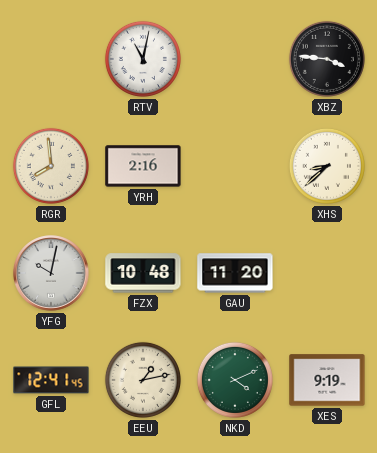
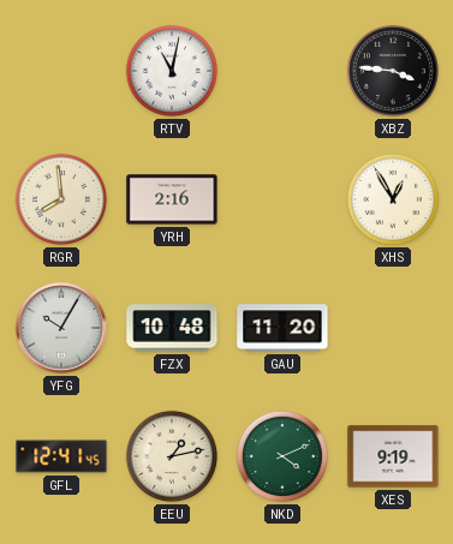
XHS: 8:38 -> 12:55
YFG: 10:02 -> 10:05
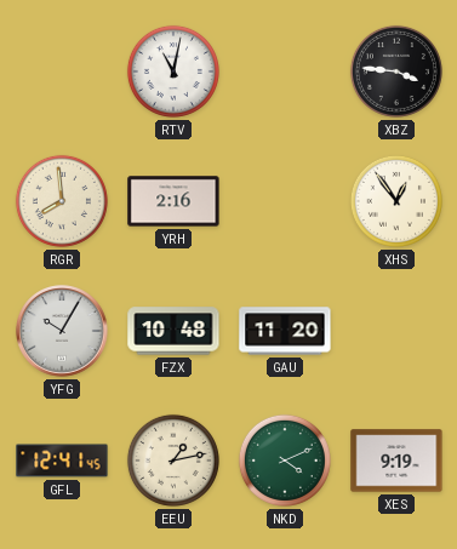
XHS: 12:55 -> 12:54
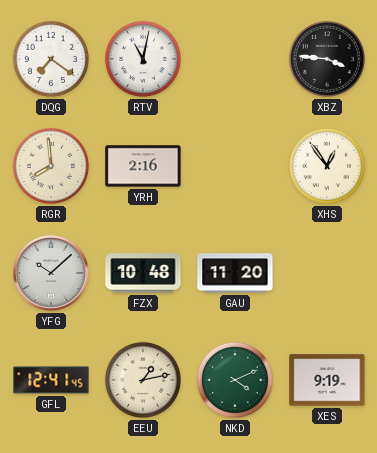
DQG: none -> 7:21
YFG: 10:05 -> 10:08
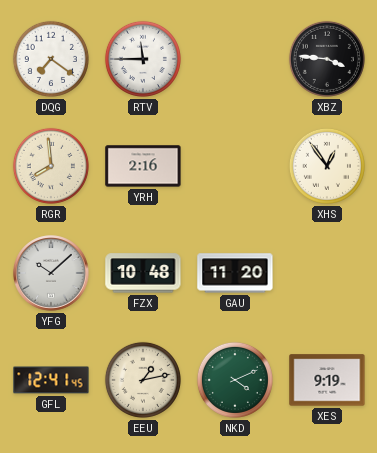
RTV: 11:02 -> 11:45
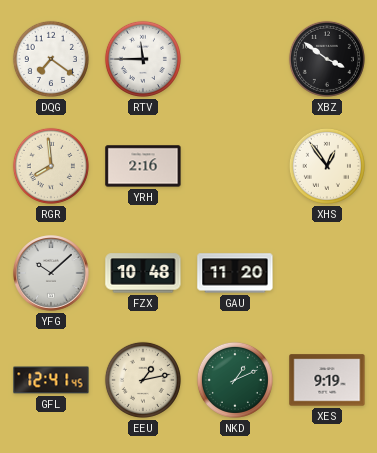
XBZ: 3:46 -> 3:51
NKD: 4:11 -> 1:11
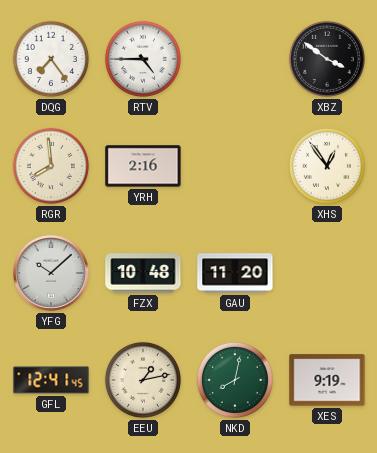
DQG: 7:21 -> 7:24
RTV: 11:45 -> 4:45
NKD: 1:11 -> 8:02
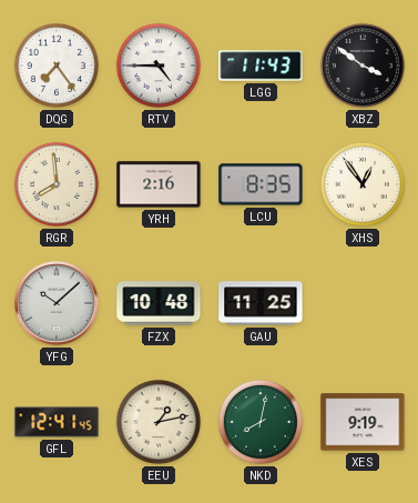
LGG: none -> 11:43
LCU: none -> 8:35
GAU: 11:20 -> 11:25
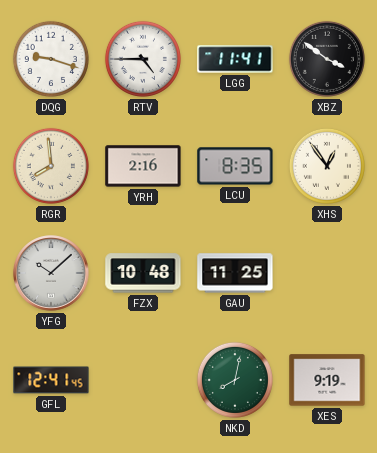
DQG: 7:24 -> 9:18
LGG: 11:43 -> 11:41
EEU: 1:13 -> none
